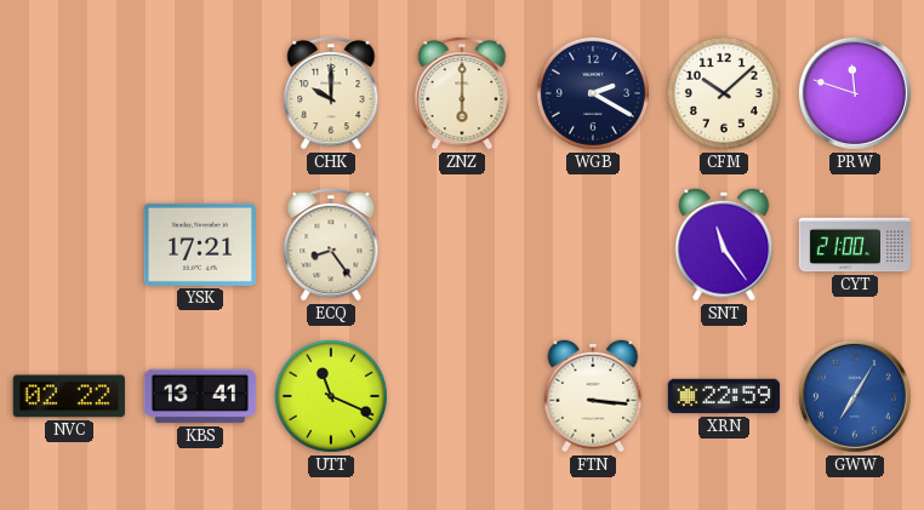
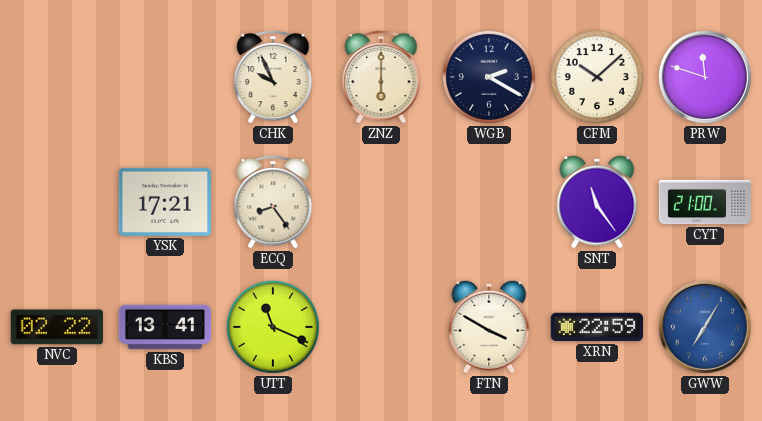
CHK: 10:00 -> 9:56
FTN: 3:16 -> 3:50
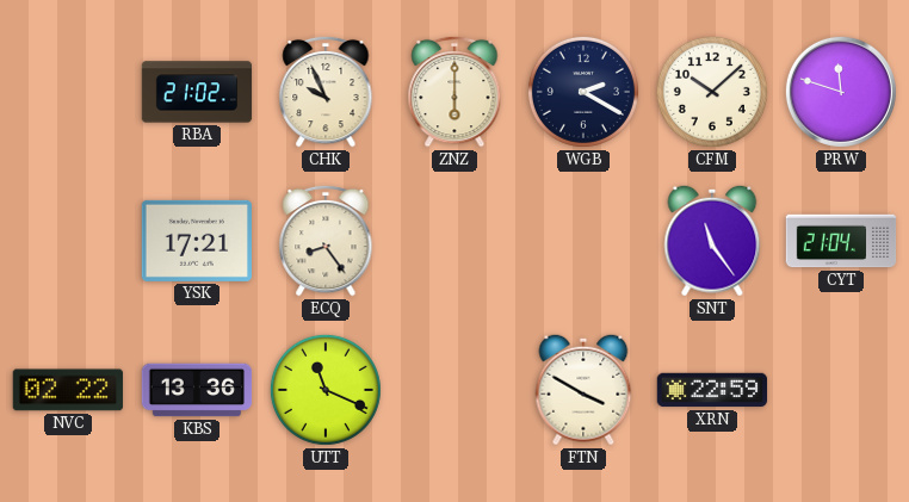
RBA: none -> 21:02
CYT: 21:00 -> 21:04
KBS: 13:41 -> 13:36
GWW: 7:05 -> none
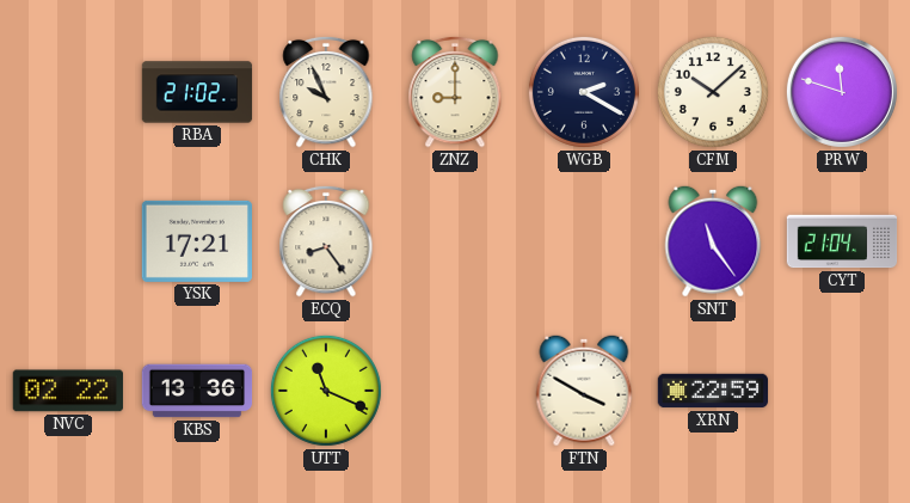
ZNZ: 6:00 -> 9:00
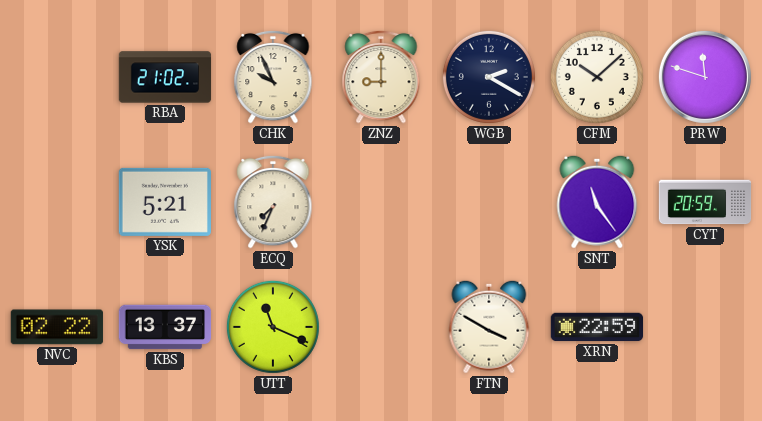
YSK: 17:21 -> 5:21
ECQ: 8:24 -> 7:34
CYT: 21:04 -> 20:59
KBS: 13:36 -> 13:37
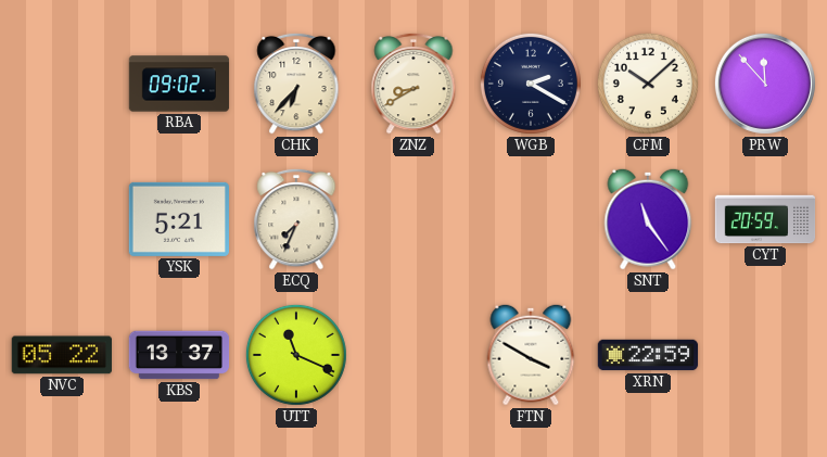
RBA: 21:02 -> 09:02
CHK: 9:56 -> 6:37
ZNZ: 9:00 -> 8:40
PRW: 11:48 -> 11:53
NVC: 02:22 -> 05:22
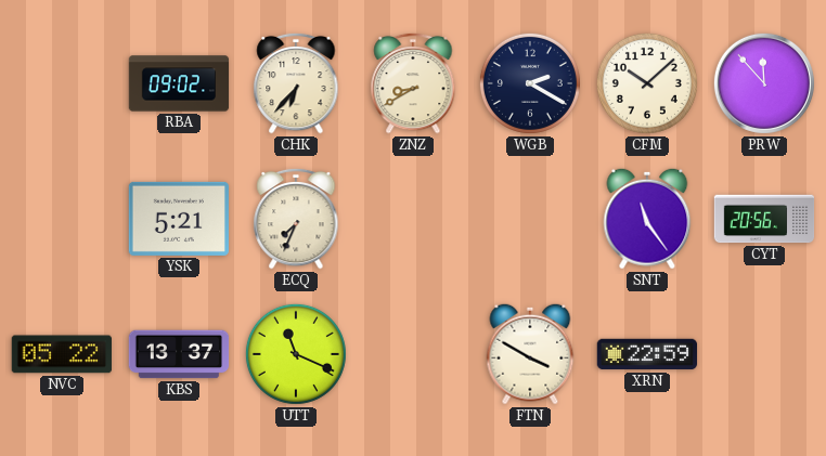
CYT: 20:59 -> 20:56
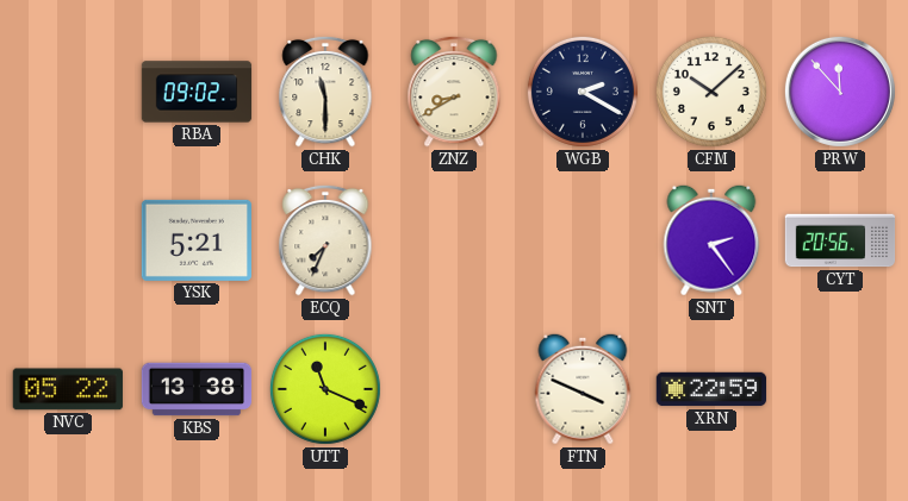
CHK: 6:37 -> 11:30
SNT: 11:24 -> 2:24
KBS: 13:37 -> 13:38
FTN: 3:50 -> 3:49
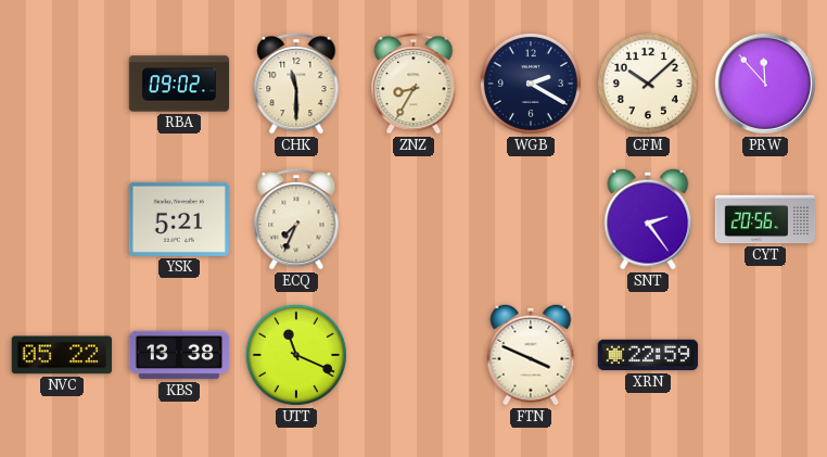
ZNZ: 8:40 -> 8:35
